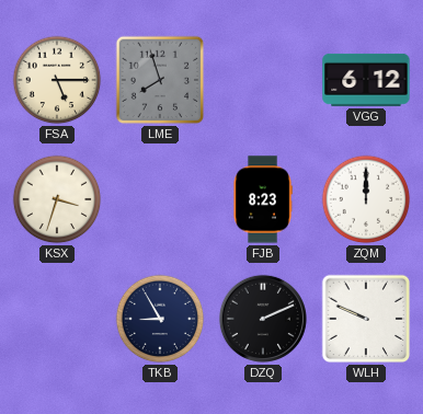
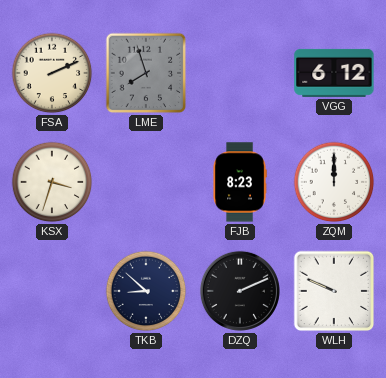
FSA: 5:15 -> 2:11
TKB: 8:55 -> 8:52
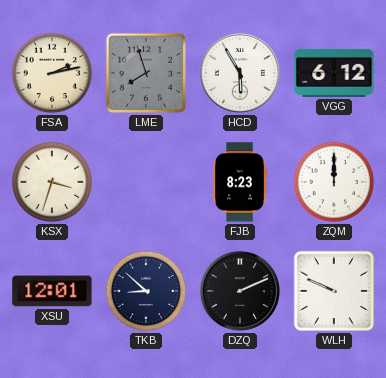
FSA: 2:11 -> 2:13
HCD: none -> 5:55
XSU: none -> 12:01
